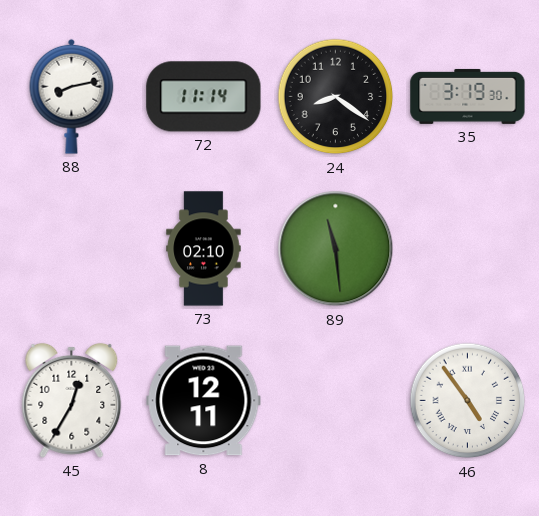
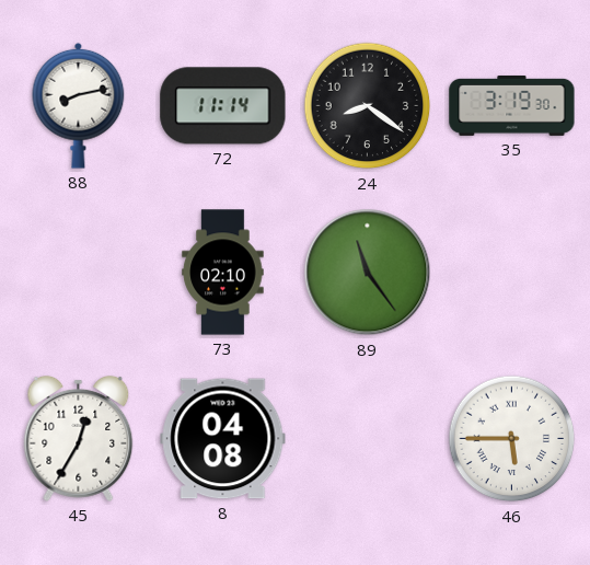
89: 11:29 -> 11:24
8: 12:11 -> 04:08
46: 4:54 -> 5:45
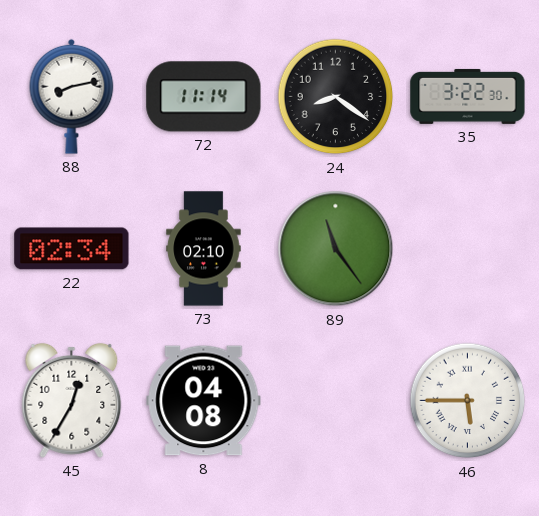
35: 3:19 -> 3:22
22: none -> 02:34
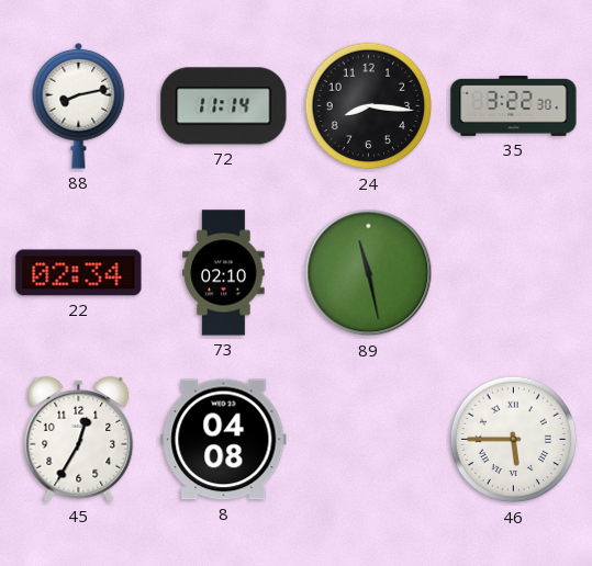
24: 8:21 -> 8:16
89: 11:24 -> 11:28
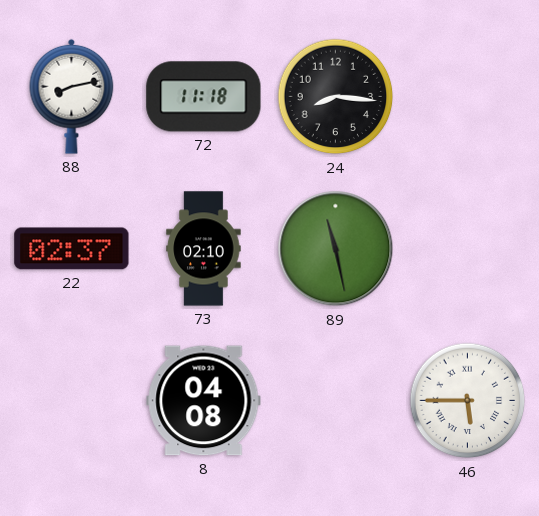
72: 11:14 -> 11:18
35: 3:22 -> none
22: 02:34 -> 02:37
45: 12:35 -> none
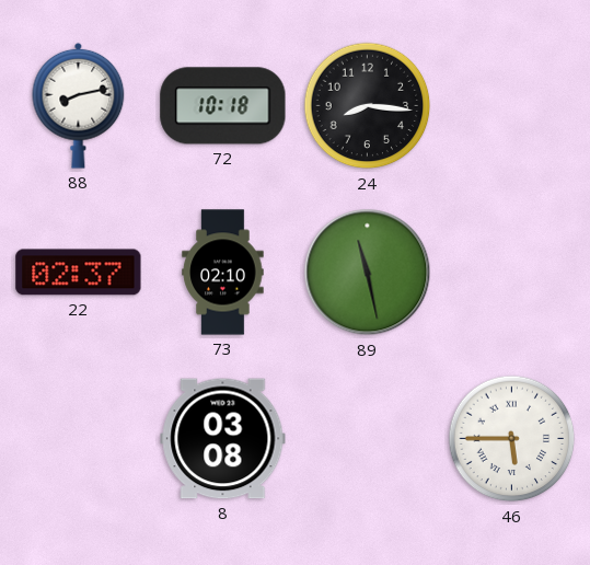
72: 11:18 -> 10:18
8: 04:08 -> 03:08
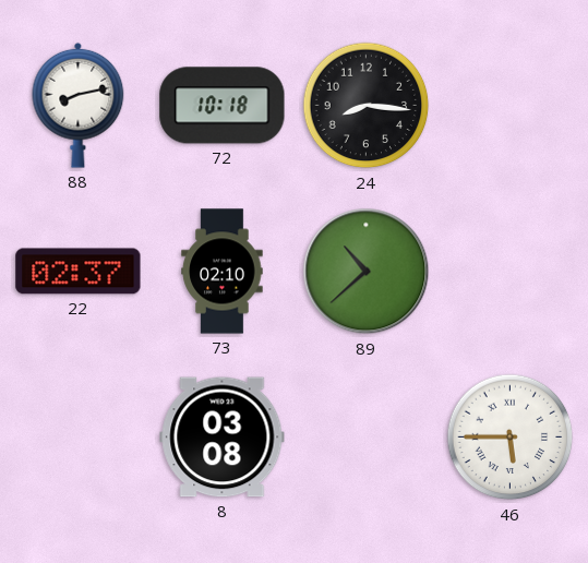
89: 11:28 -> 10:38
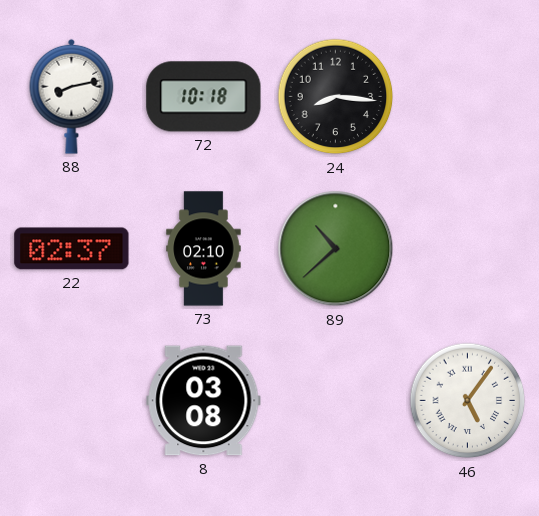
46: 5:45 -> 5:06
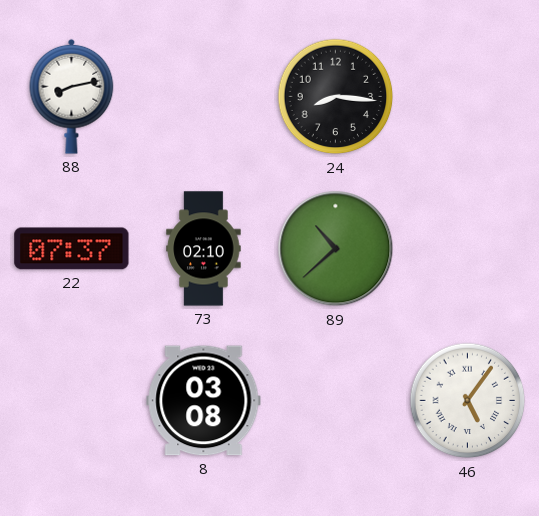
72: 10:18 -> none
22: 02:37 -> 07:37
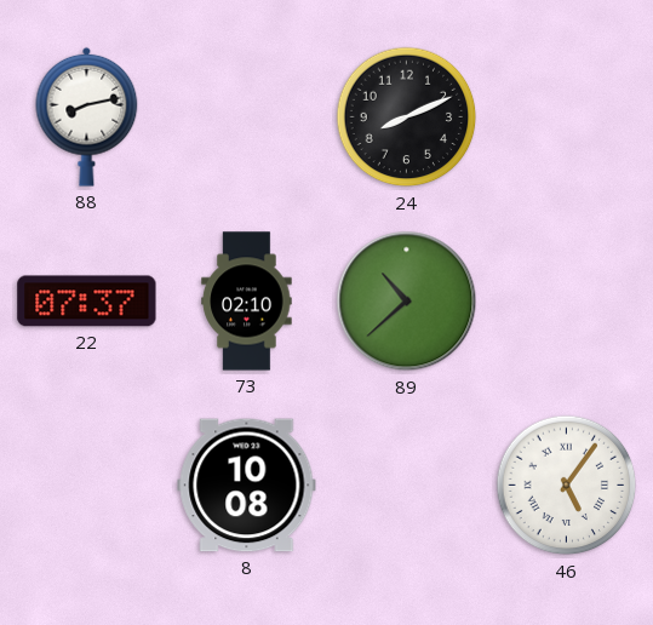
24: 8:16 -> 8:11
8: 03:08 -> 10:08
